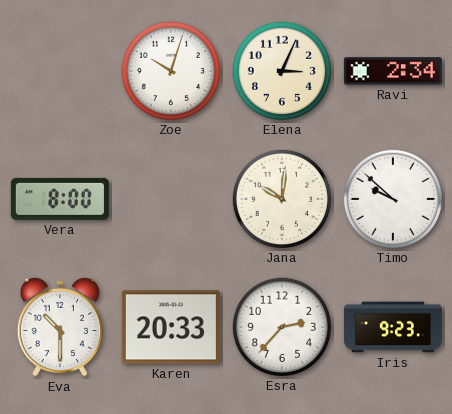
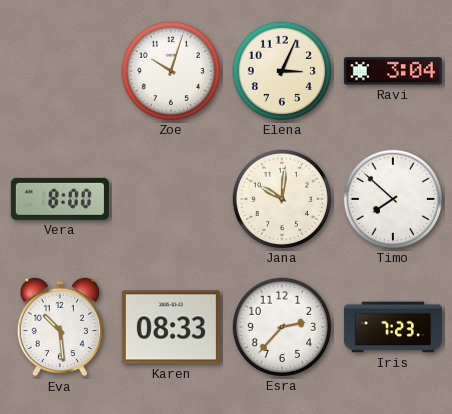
Ravi: 2:34 -> 3:04
Timo: 9:52 -> 7:52
Eva: 10:30 -> 10:29
Karen: 20:33 -> 08:33
Iris: 9:23 -> 7:23
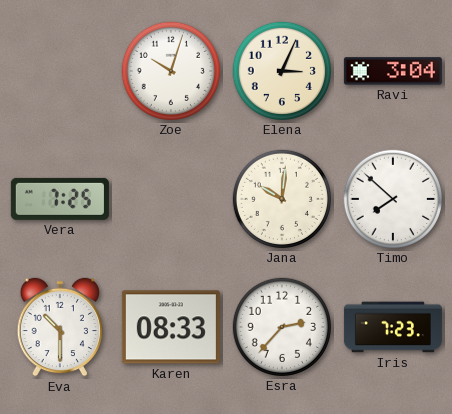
Vera: 8:00 -> 7:25
Eva: 10:29 -> 10:30
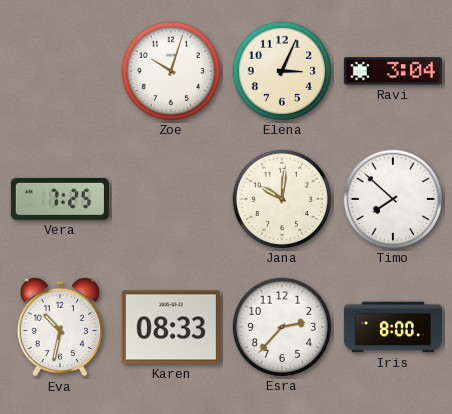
Eva: 10:30 -> 10:32
Iris: 7:23 -> 8:00
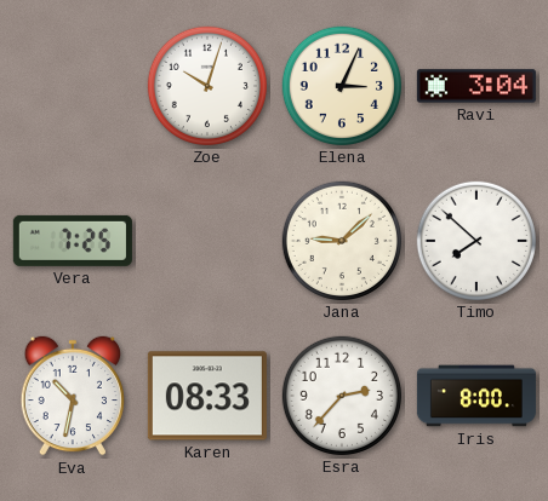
Jana: 10:01 -> 9:08
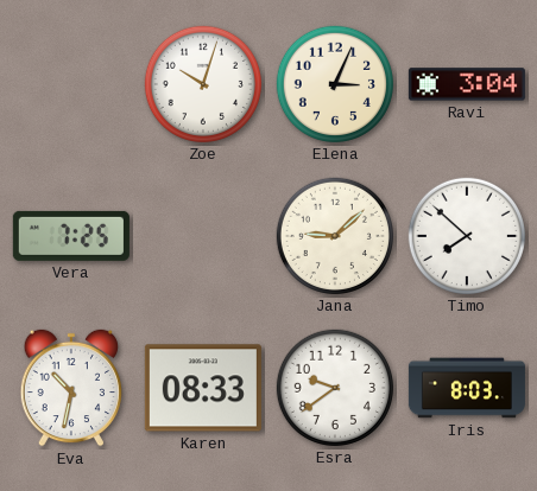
Esra: 2:37 -> 9:39
Iris: 8:00 -> 8:03
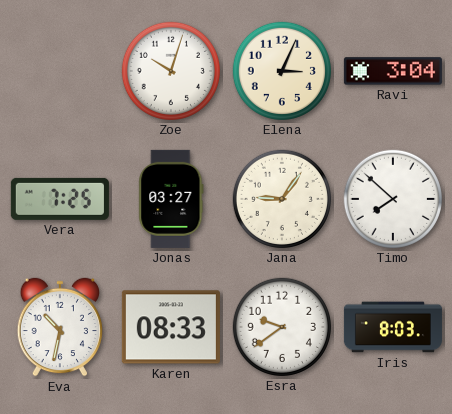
Jonas: none -> 03:27
Jana: 9:08 -> 9:06
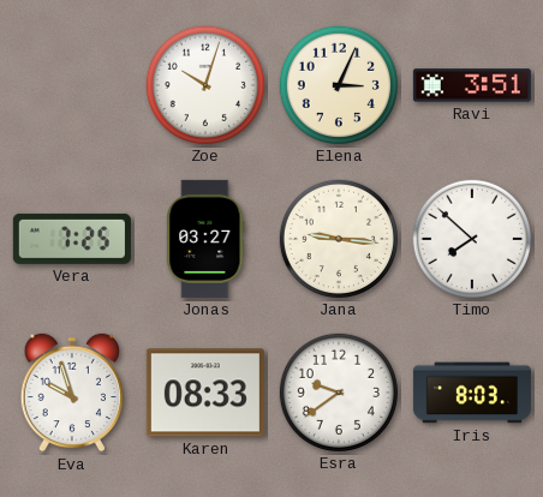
Ravi: 3:04 -> 3:51
Jana: 9:06 -> 9:16
Eva: 10:32 -> 9:57
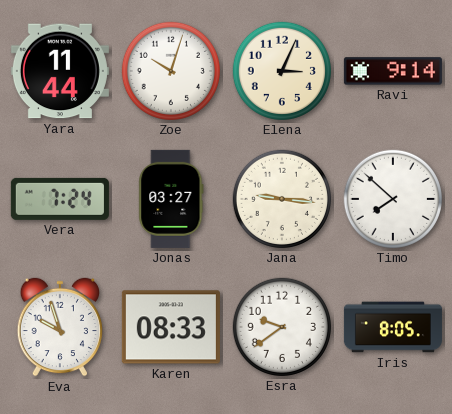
Yara: none -> 11:44
Ravi: 3:51 -> 9:14
Vera: 7:25 -> 7:24
Iris: 8:03 -> 8:05
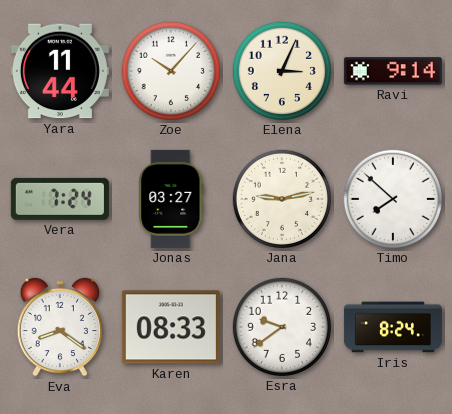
Zoe: 10:03 -> 10:07
Jana: 9:16 -> 9:13
Eva: 9:57 -> 8:21
Iris: 8:05 -> 8:24
